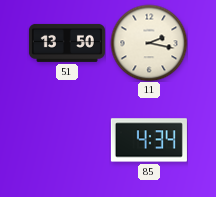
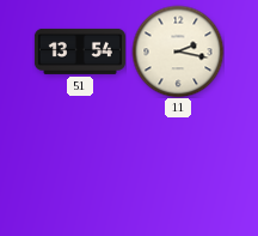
51: 13:50 -> 13:54
85: 4:34 -> none
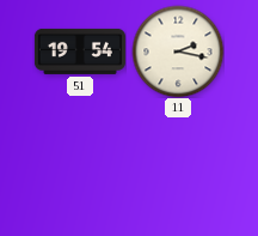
51: 13:54 -> 19:54
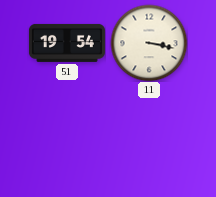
11: 2:17 -> 3:17
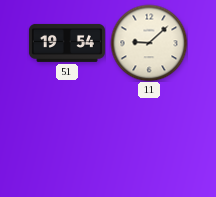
11: 3:17 -> 9:08
